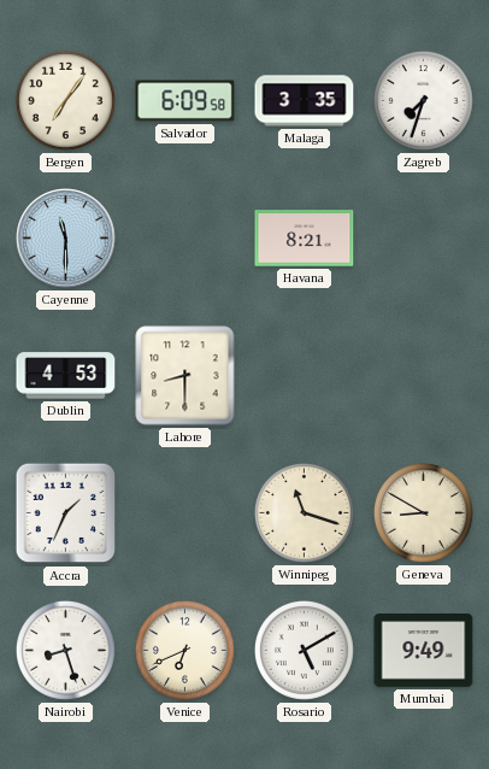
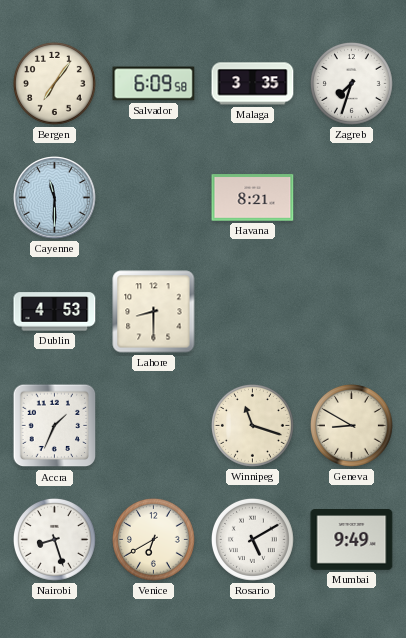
Venice: 6:41 -> 6:40
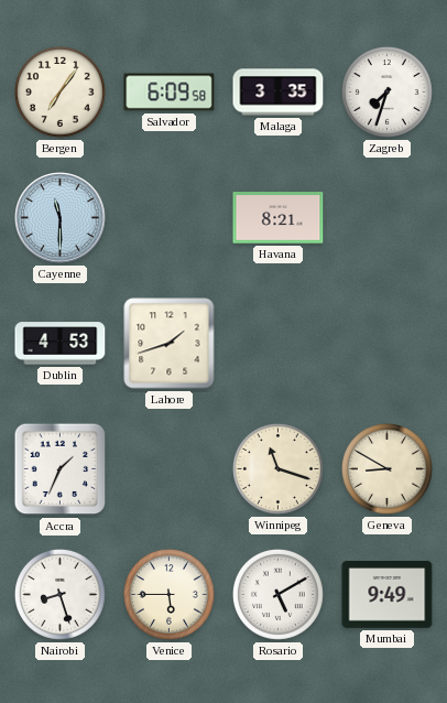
Lahore: 8:30 -> 1:42
Venice: 6:40 -> 5:45
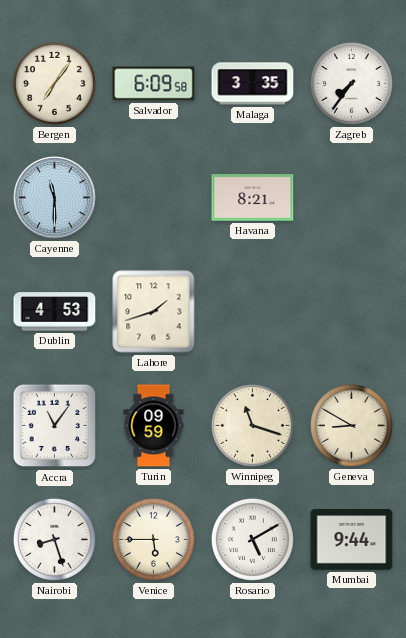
Zagreb: 7:33 -> 7:36
Accra: 1:34 -> 11:06
Turin: none -> 09:59
Mumbai: 9:49 -> 9:44
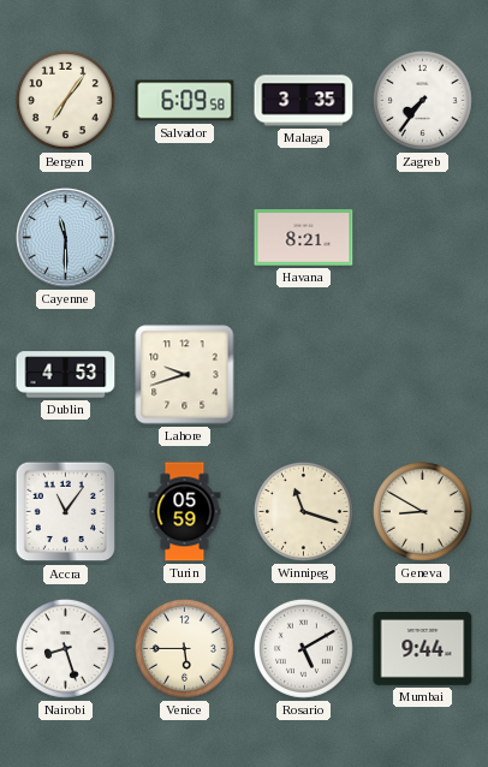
Lahore: 1:42 -> 9:42
Turin: 09:59 -> 05:59
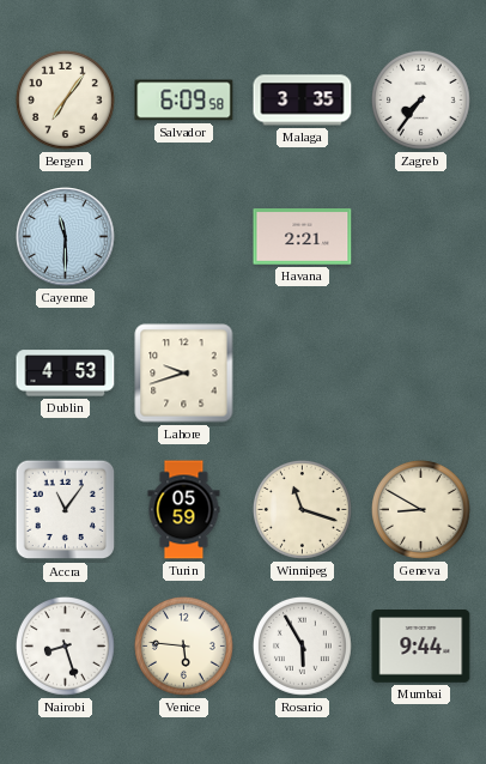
Havana: 8:21 -> 2:21
Venice: 5:45 -> 5:46
Rosario: 5:10 -> 5:55
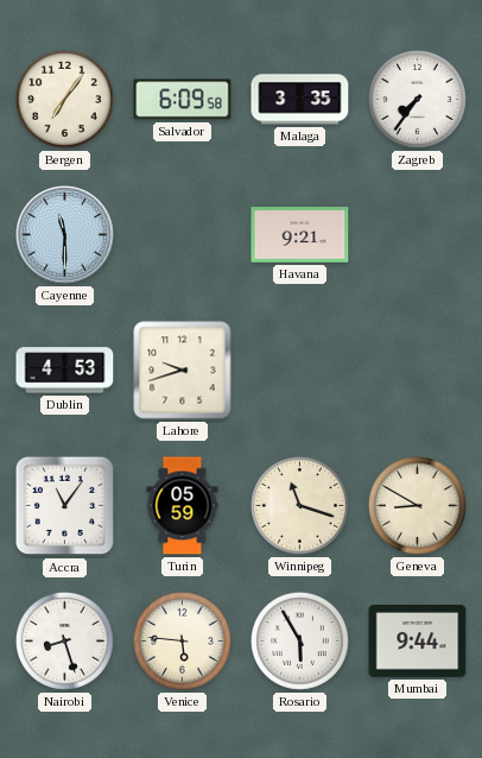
Havana: 2:21 -> 9:21
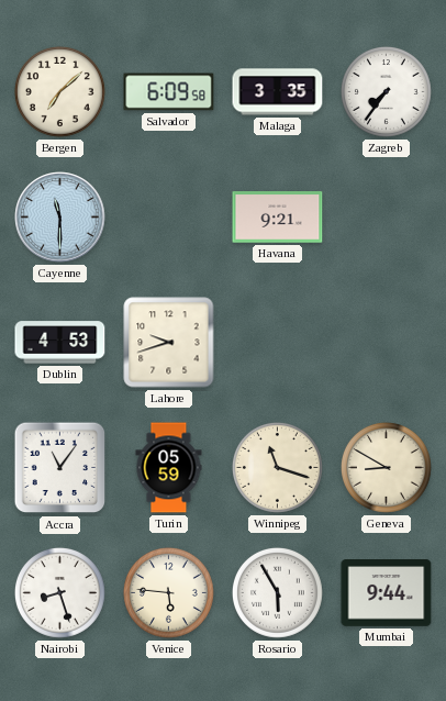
Bergen: 7:06 -> 7:08
